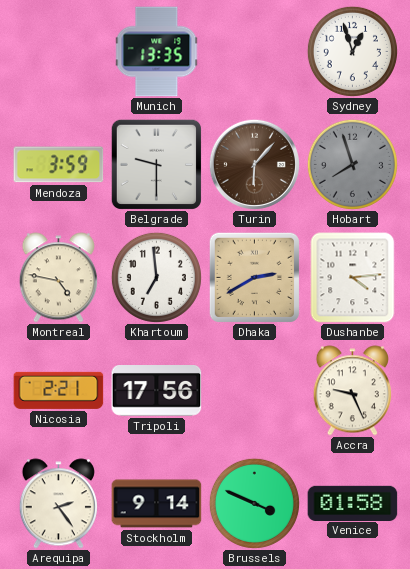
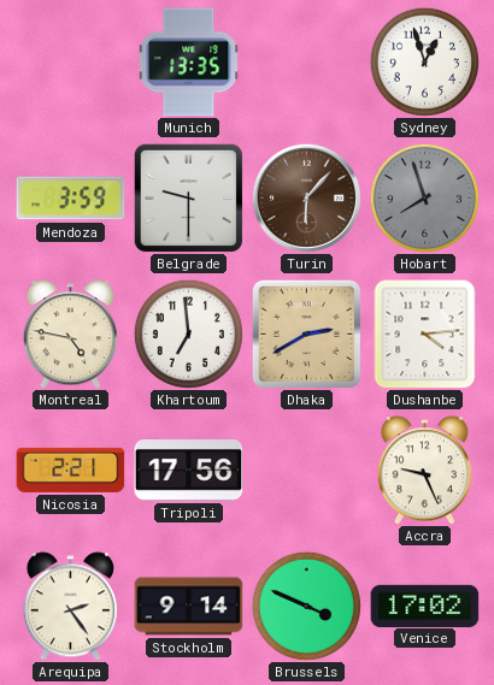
Venice: 01:58 -> 17:02
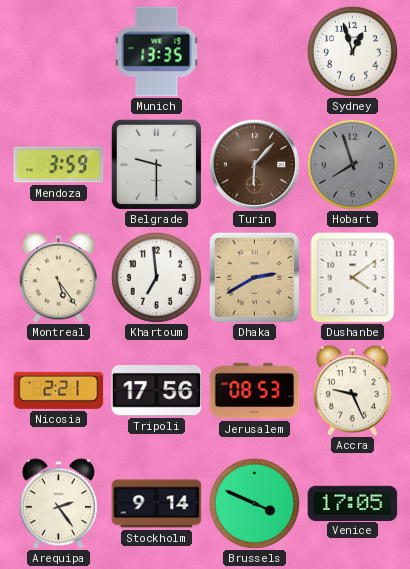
Montreal: 4:47 -> 5:24
Dushanbe: 4:14 -> 4:09
Jerusalem: none -> 08:53
Venice: 17:02 -> 17:05
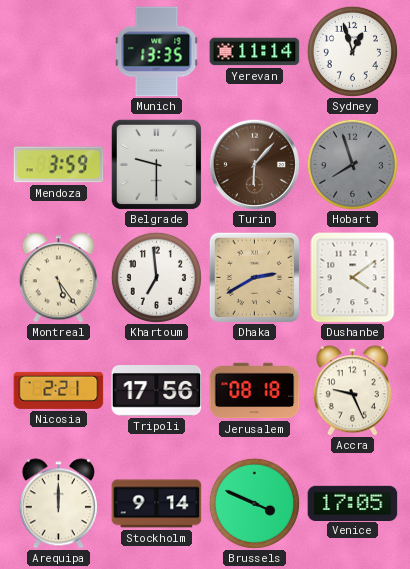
Yerevan: none -> 11:14
Jerusalem: 08:53 -> 08:18
Arequipa: 2:24 -> 12:00
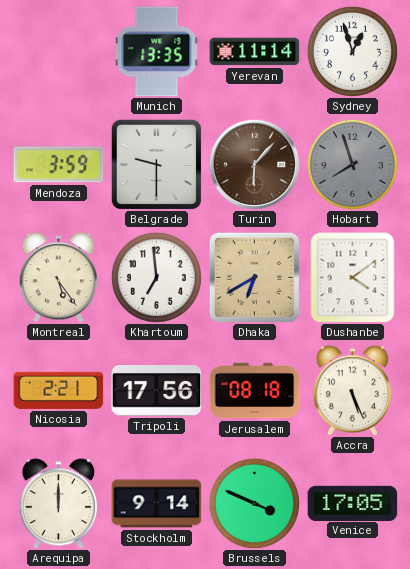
Dhaka: 2:40 -> 6:40
Accra: 9:26 -> 5:26
